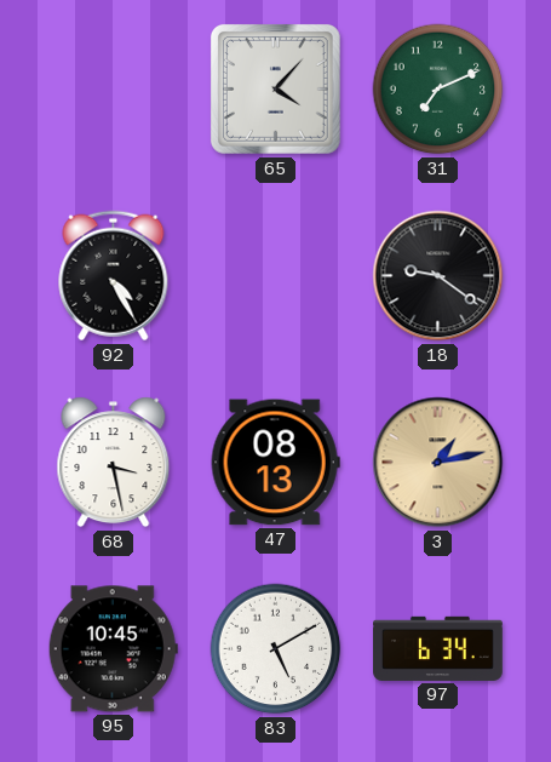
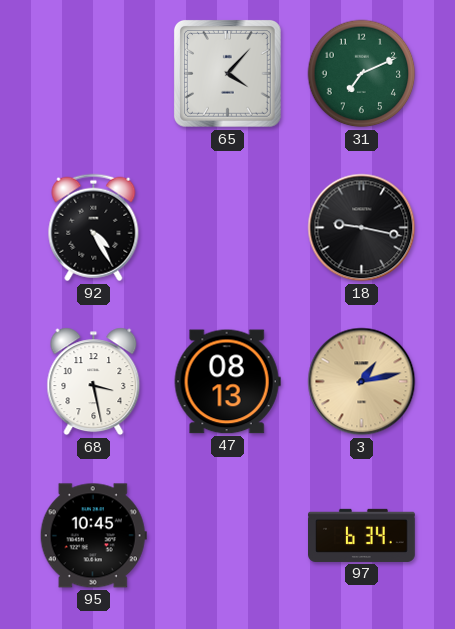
18: 9:21 -> 9:17
83: 5:10 -> none
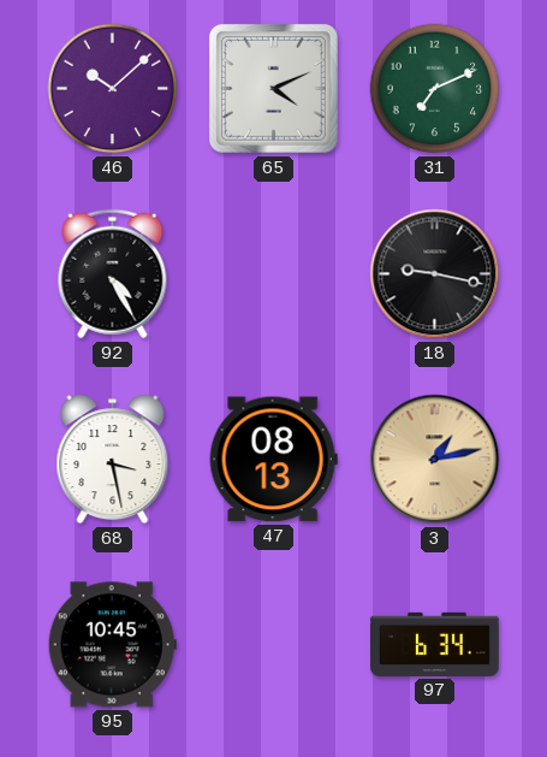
46: none -> 10:08
65: 4:07 -> 4:11
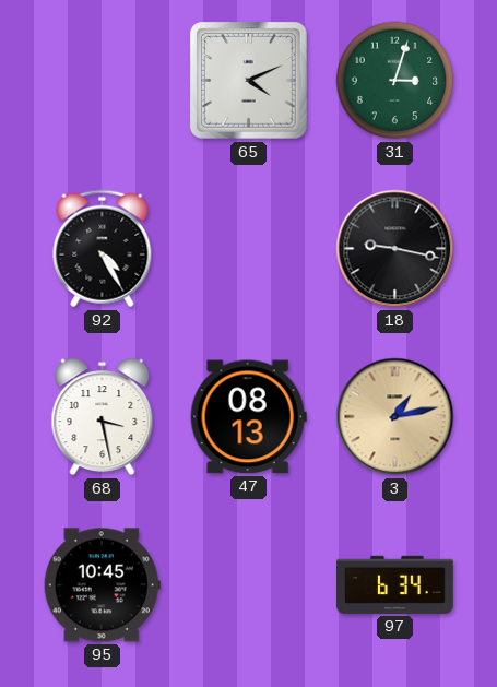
46: 10:08 -> none
31: 7:11 -> 3:03
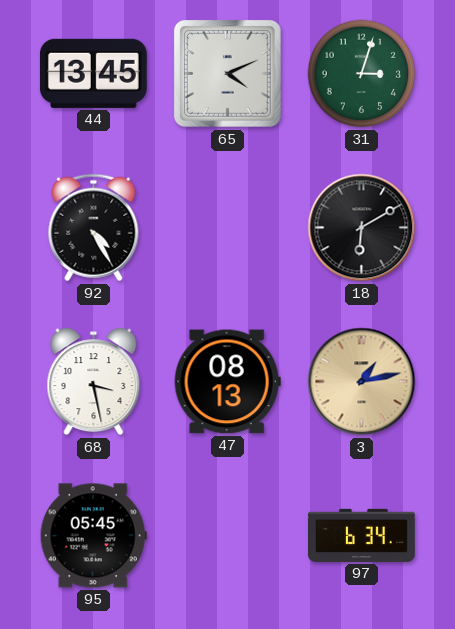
44: none -> 13:45
18: 9:17 -> 6:10
95: 10:45 -> 05:45
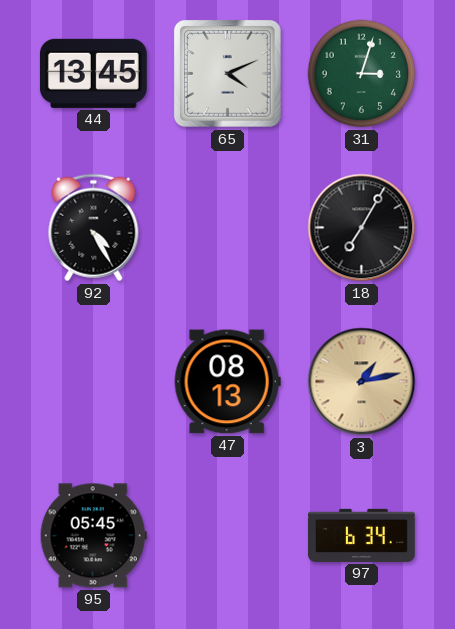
18: 6:10 -> 7:05
68: 3:28 -> none
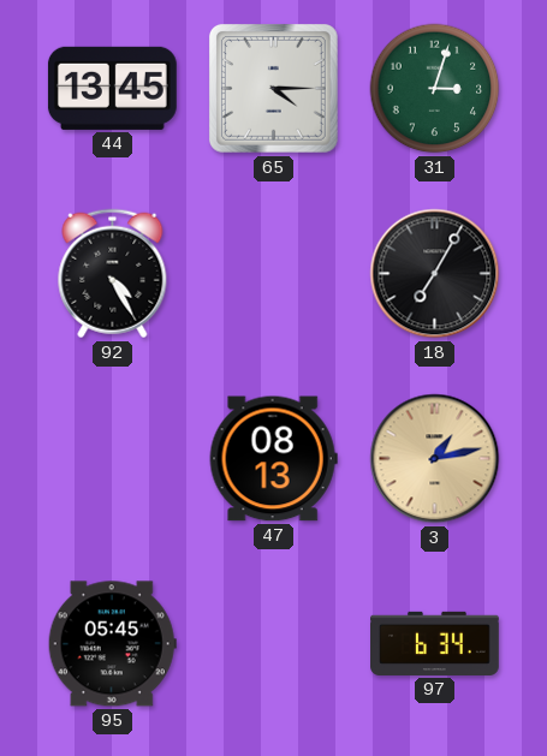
65: 4:11 -> 4:15
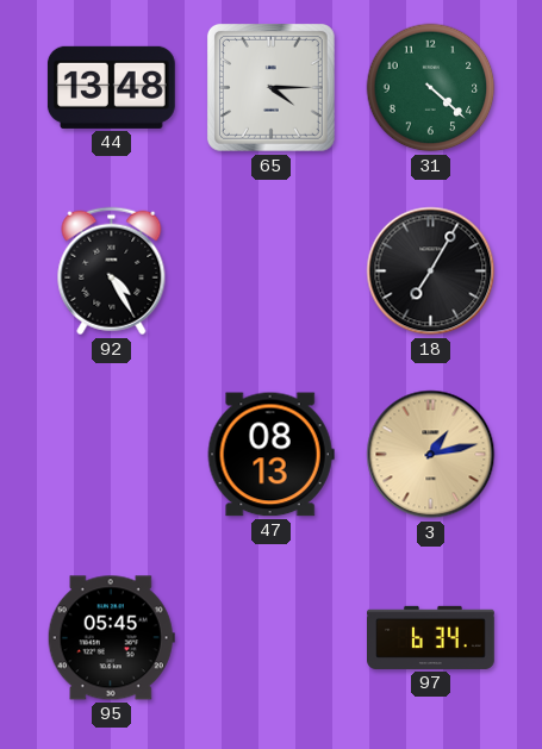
44: 13:45 -> 13:48
31: 3:03 -> 4:22
